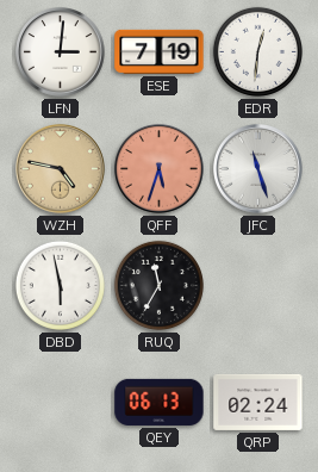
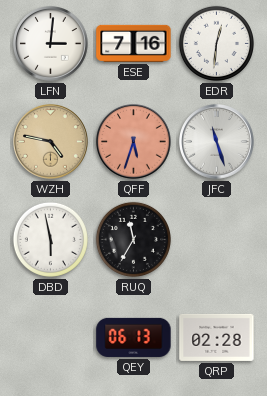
ESE: 7:19 -> 7:16
QRP: 02:24 -> 02:28
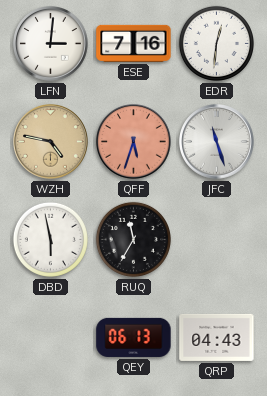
QRP: 02:28 -> 04:43
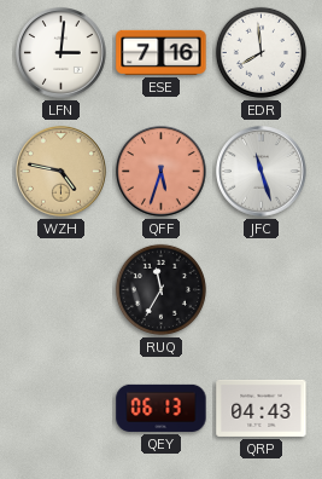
EDR: 12:31 -> 7:59
DBD: 5:58 -> none
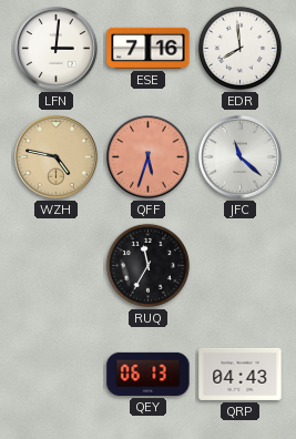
JFC: 11:27 -> 11:22
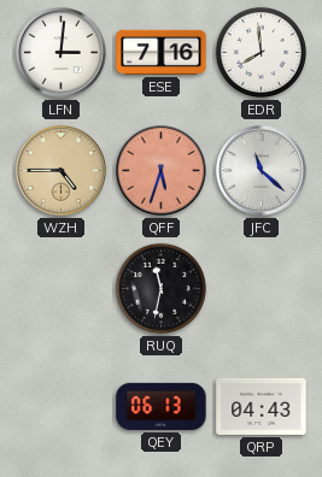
WZH: 4:47 -> 4:45
RUQ: 11:35 -> 11:32
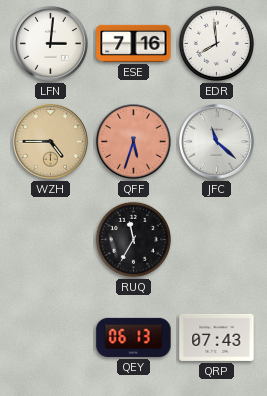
RUQ: 11:32 -> 11:35
QRP: 04:43 -> 07:43
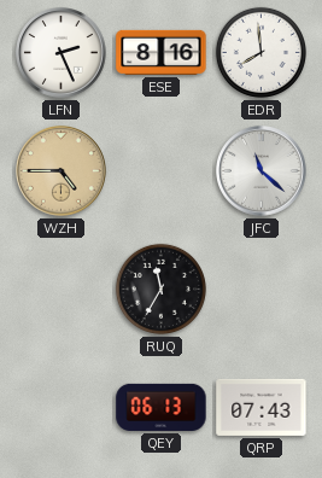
LFN: 3:01 -> 2:26
ESE: 7:16 -> 8:16
QFF: 5:33 -> none
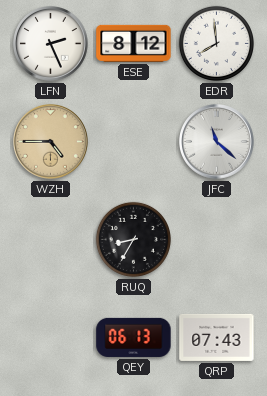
ESE: 8:16 -> 8:12
RUQ: 11:35 -> 8:35
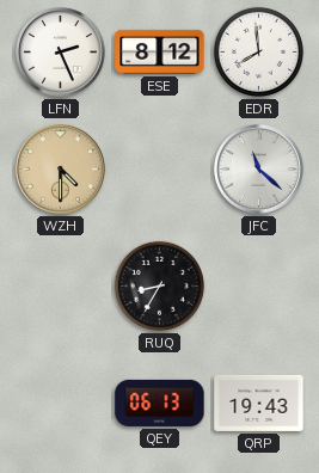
WZH: 4:45 -> 4:30
QRP: 07:43 -> 19:43
